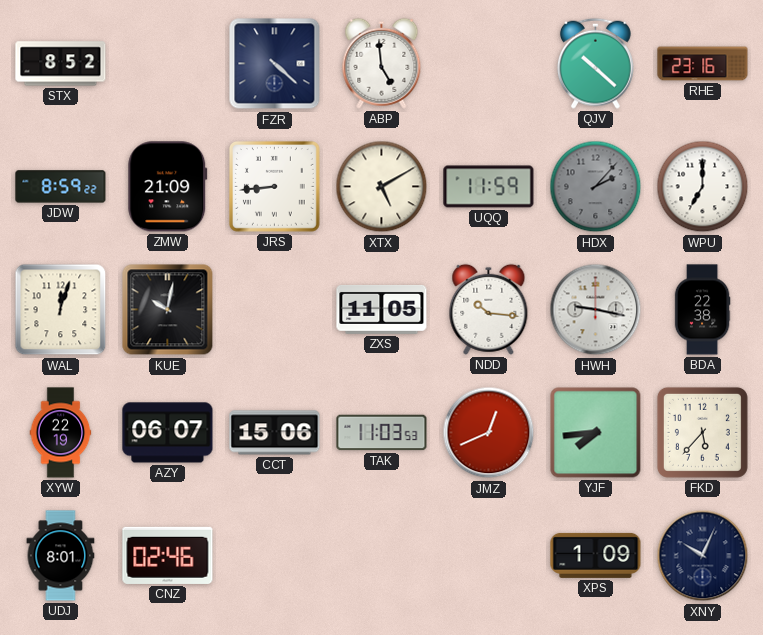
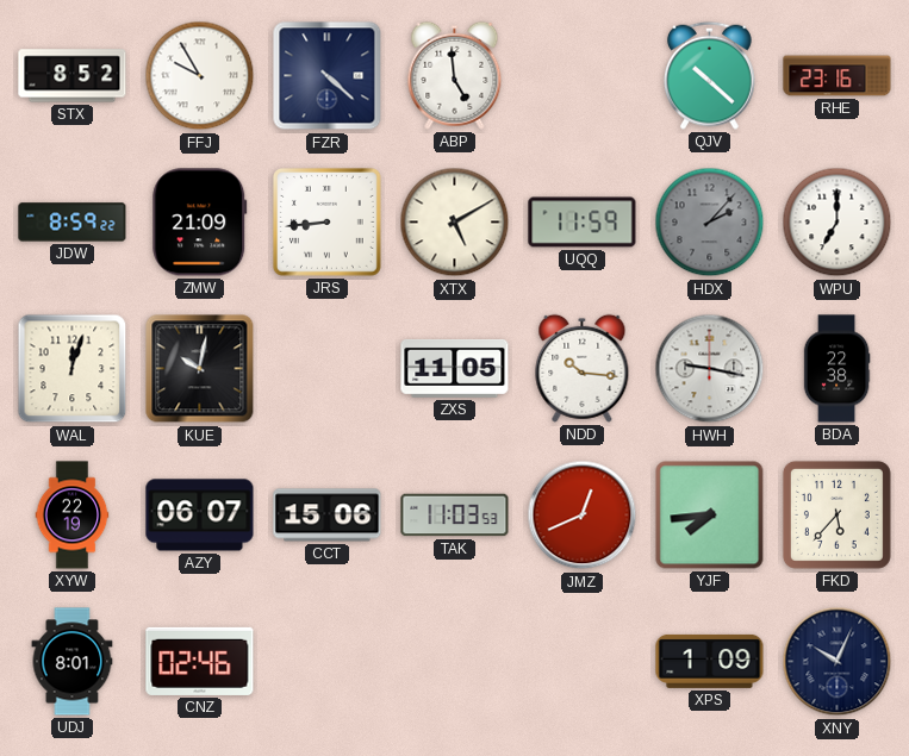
FFJ: none -> 9:55
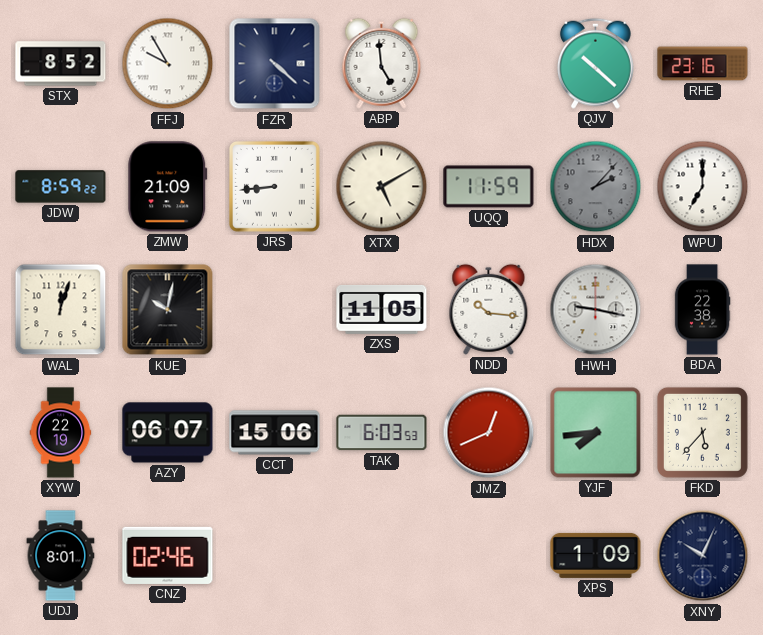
TAK: 11:03 -> 6:03
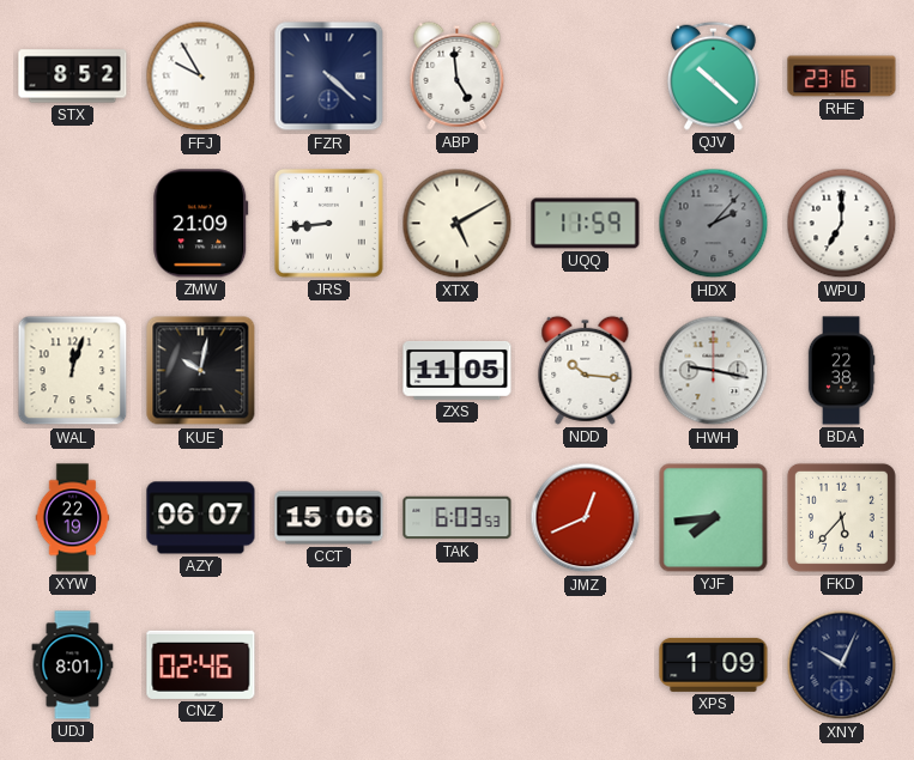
JDW: 8:59 -> none
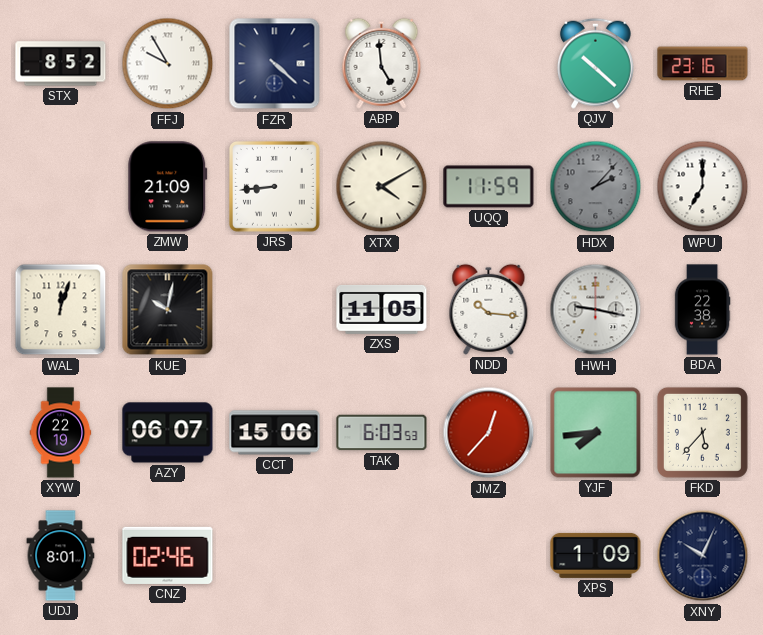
XTX: 5:10 -> 4:10
JMZ: 12:41 -> 12:37
